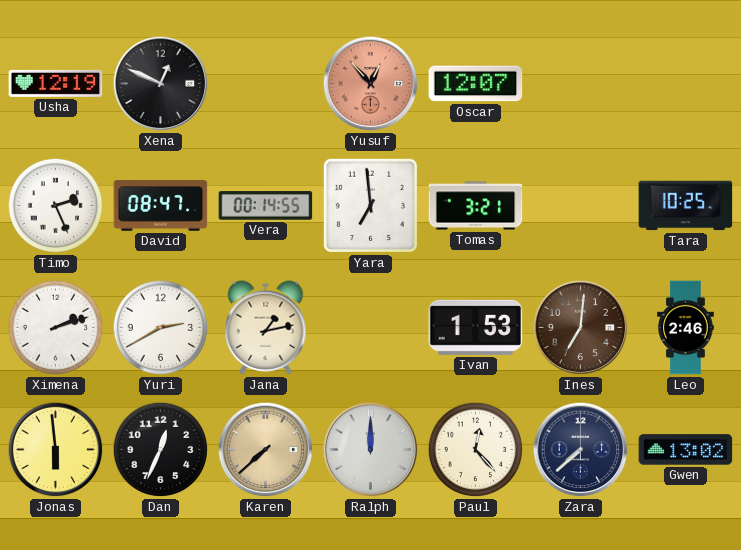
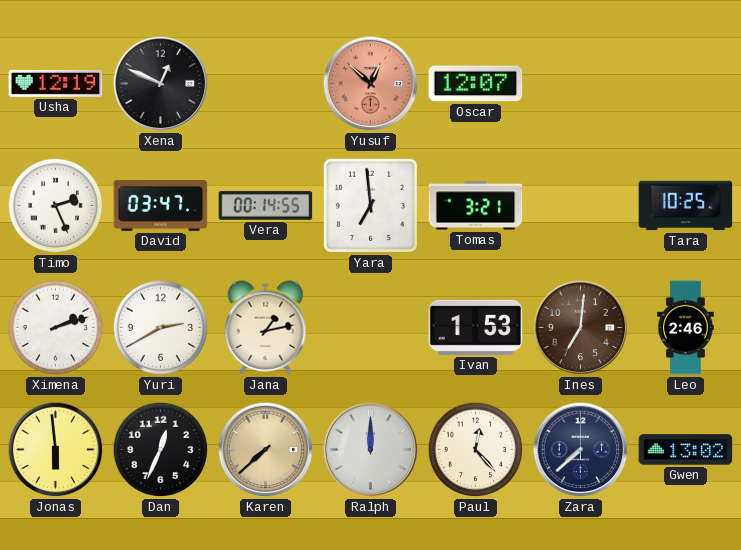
Yusuf: 12:53 -> 12:52
David: 08:47 -> 03:47
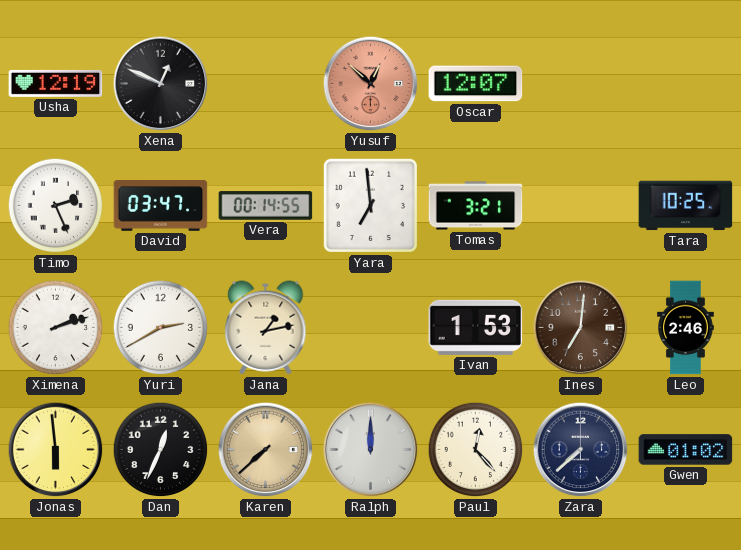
Gwen: 13:02 -> 01:02
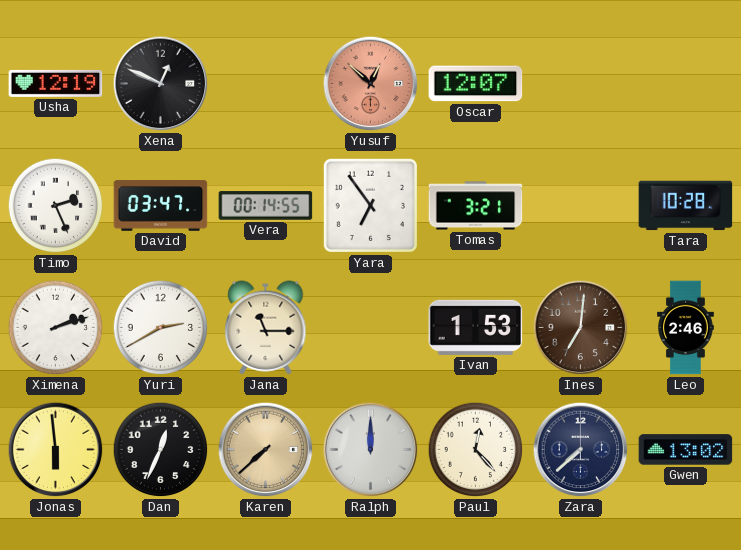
Yara: 6:59 -> 6:54
Tara: 10:25 -> 10:28
Jana: 1:13 -> 11:15
Gwen: 01:02 -> 13:02
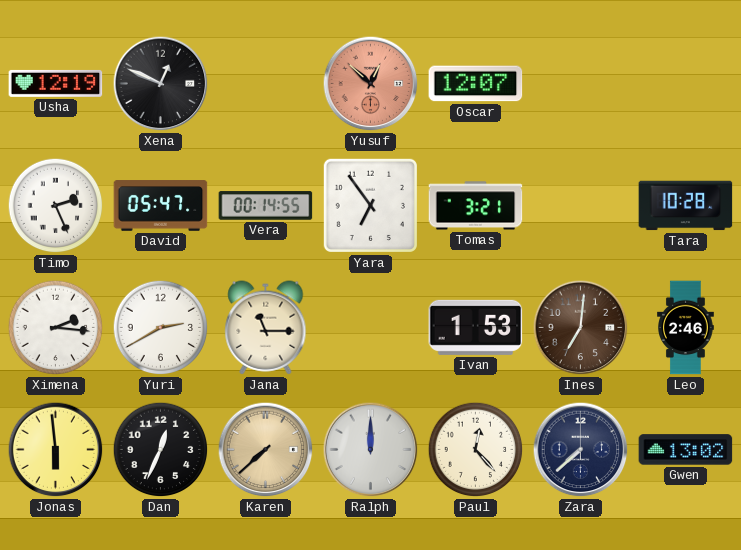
David: 03:47 -> 05:47
Ximena: 2:12 -> 2:16
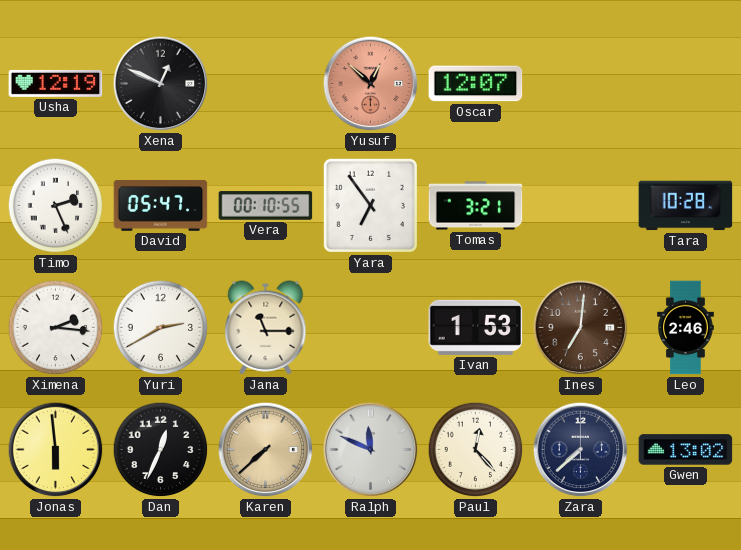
Vera: 00:14 -> 00:10
Ralph: 12:00 -> 11:49
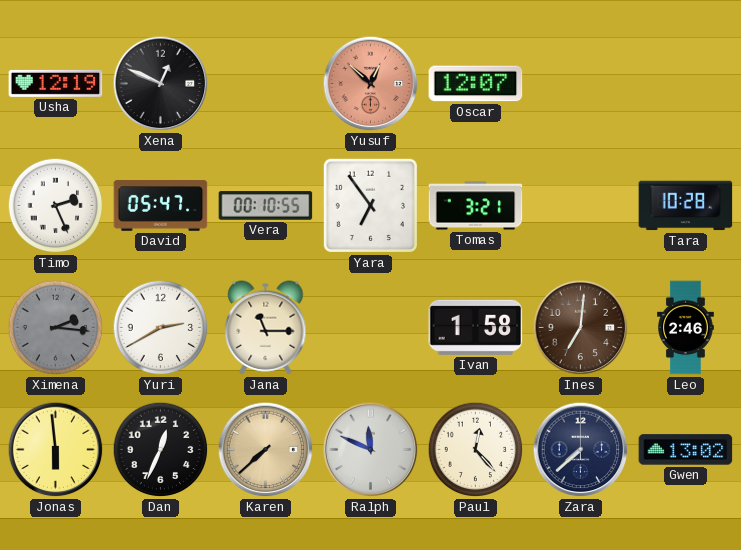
Ximena dial: white -> grey
Ivan: 1:53 -> 1:58
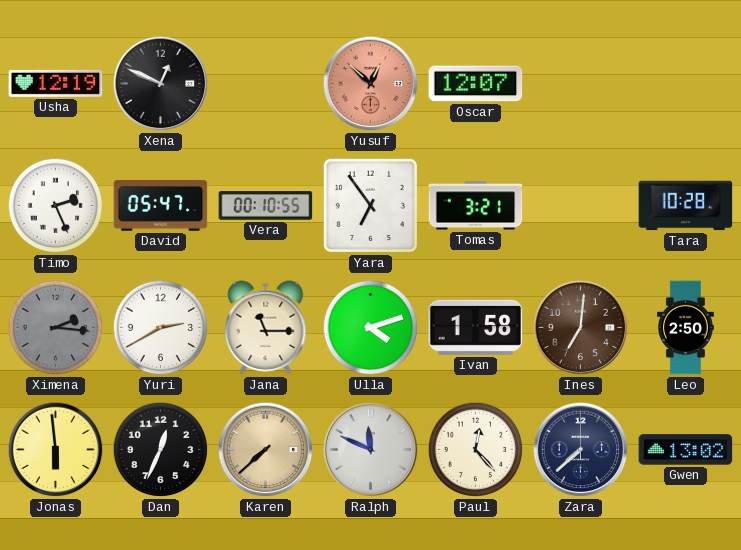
Ulla: none -> 4:12
Leo: 2:46 -> 2:50
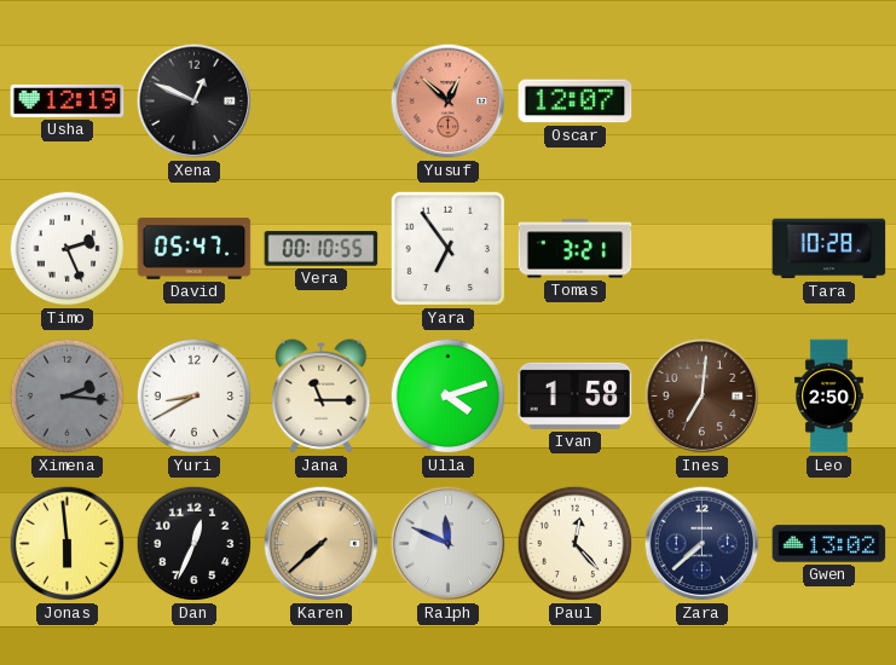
Yuri: 2:40 -> 8:40
